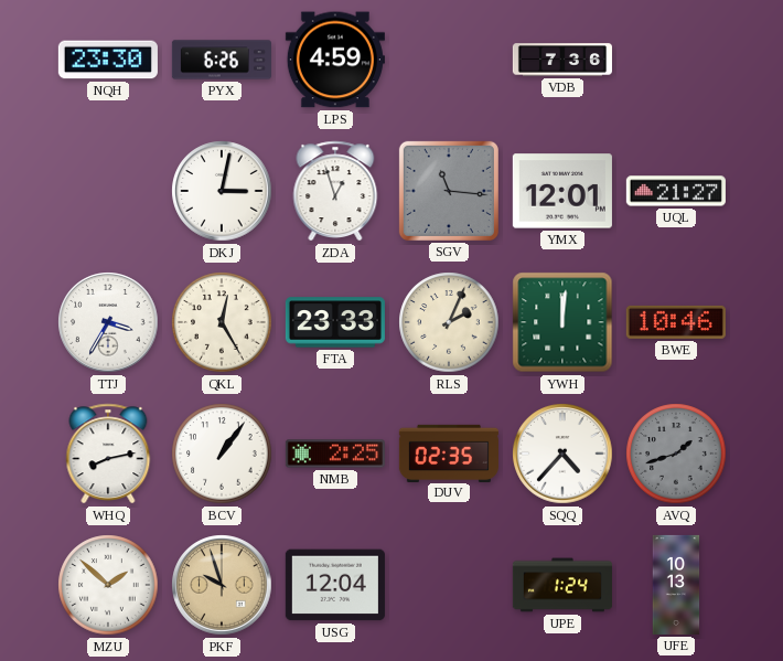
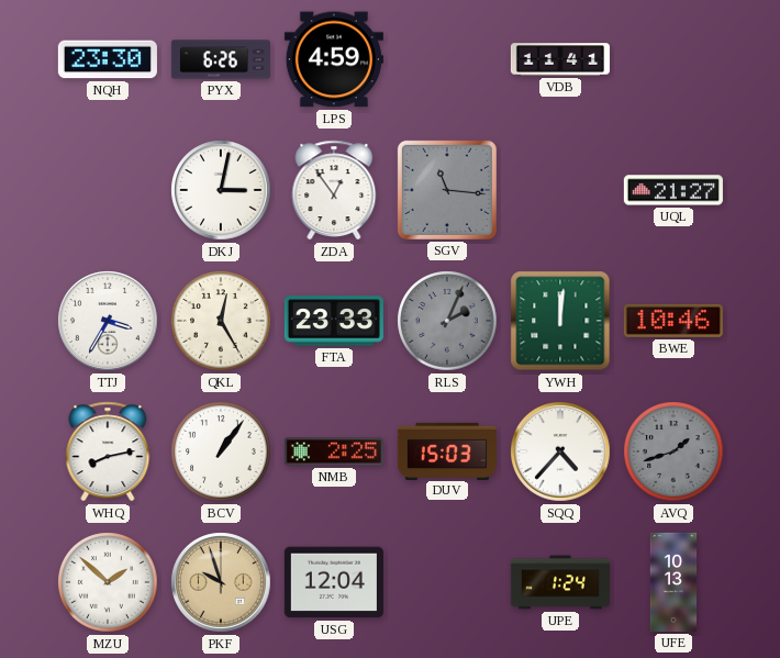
VDB: 7:36 -> 11:41
ZDA: 12:57 -> 12:54
YMX: 12:01 -> none
RLS dial: cream -> grey
DUV: 02:35 -> 15:03
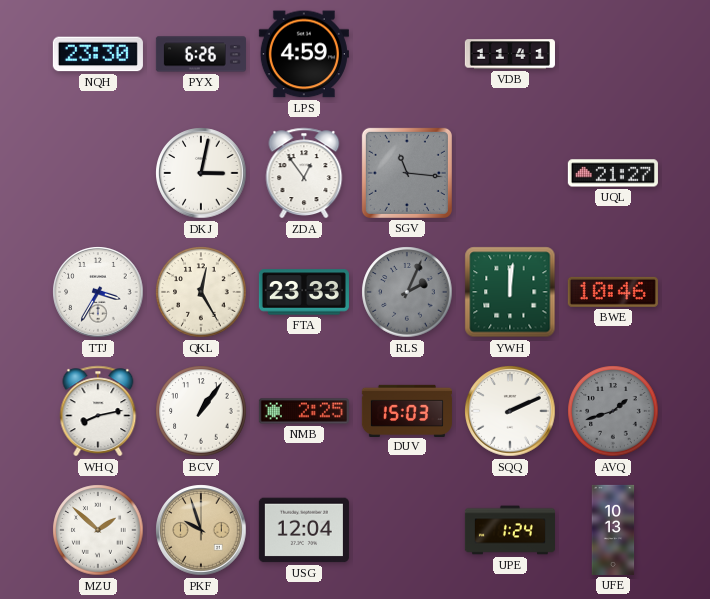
SQQ: 4:37 -> 2:11
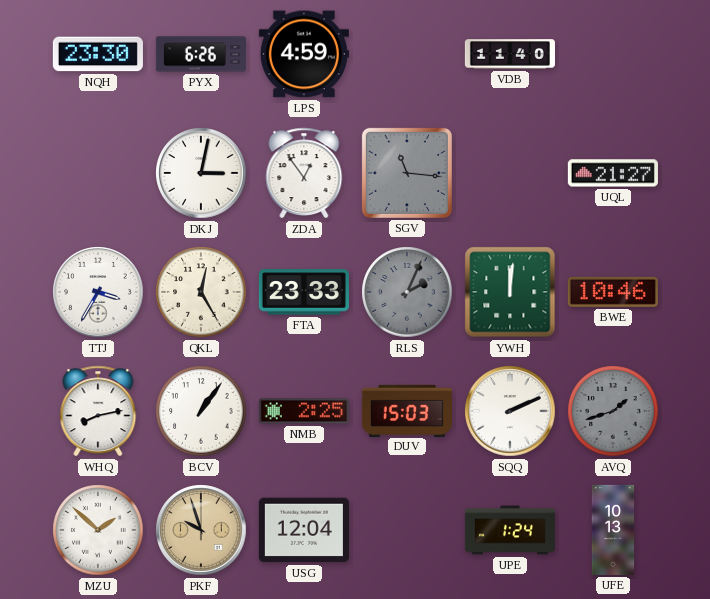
VDB: 11:41 -> 11:40
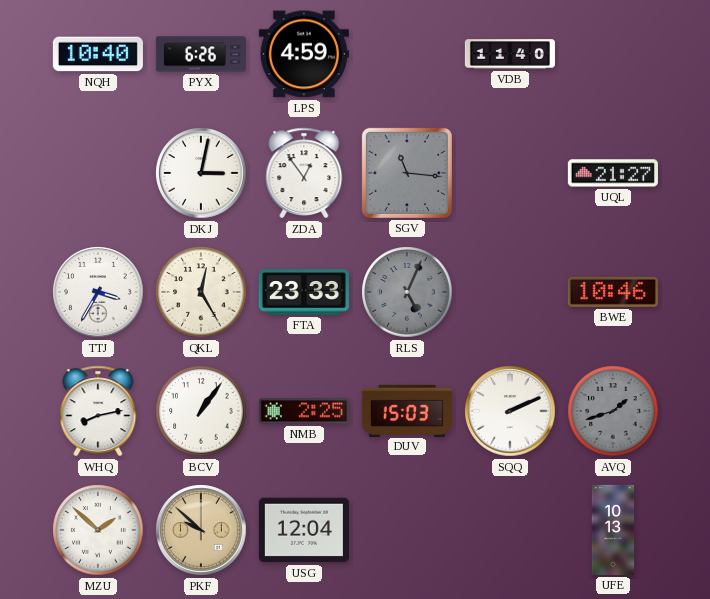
NQH: 23:30 -> 10:40
RLS: 2:04 -> 5:04
YWH: 12:01 -> none
PKF: 9:57 -> 9:52
UPE: 1:24 -> none
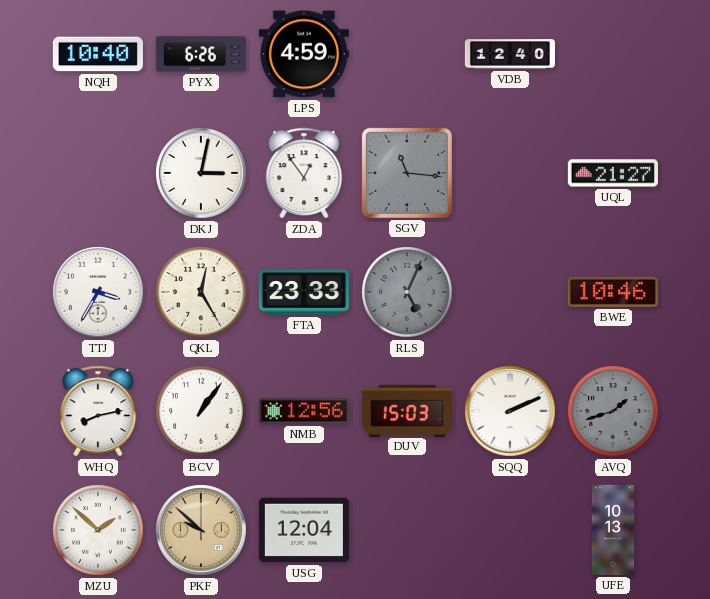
VDB: 11:40 -> 12:40
NMB: 2:25 -> 12:56
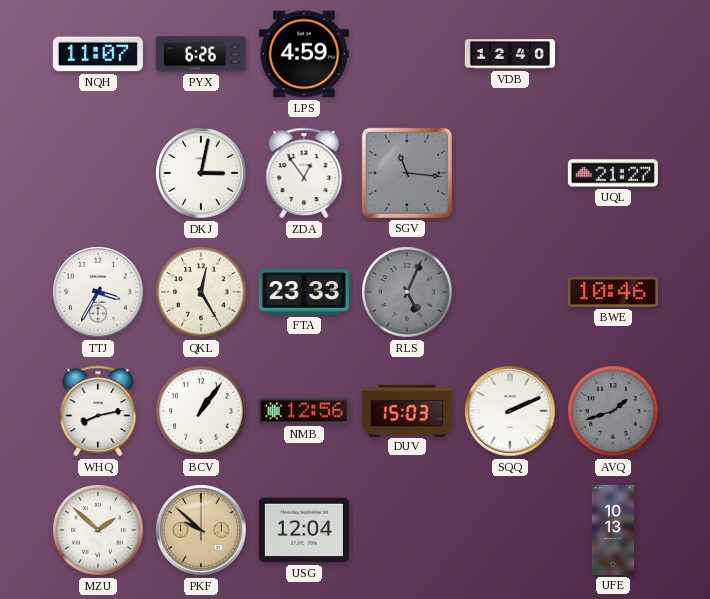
NQH: 10:40 -> 11:07
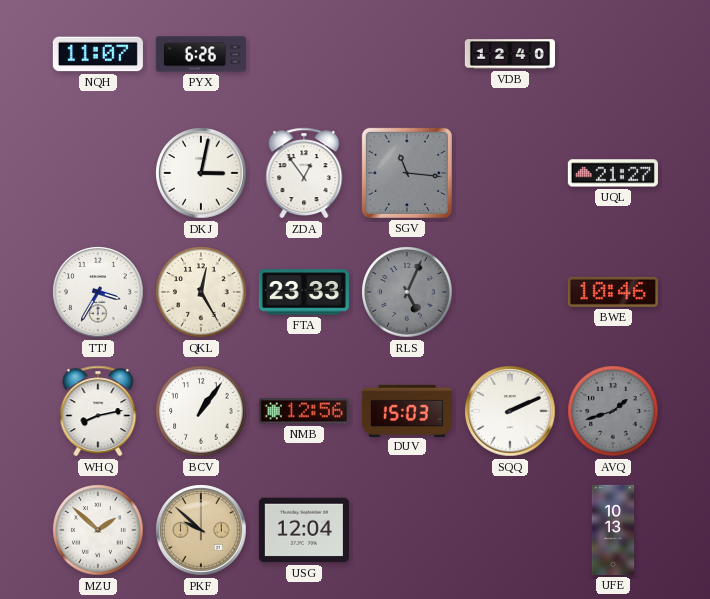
LPS: 4:59 -> none
